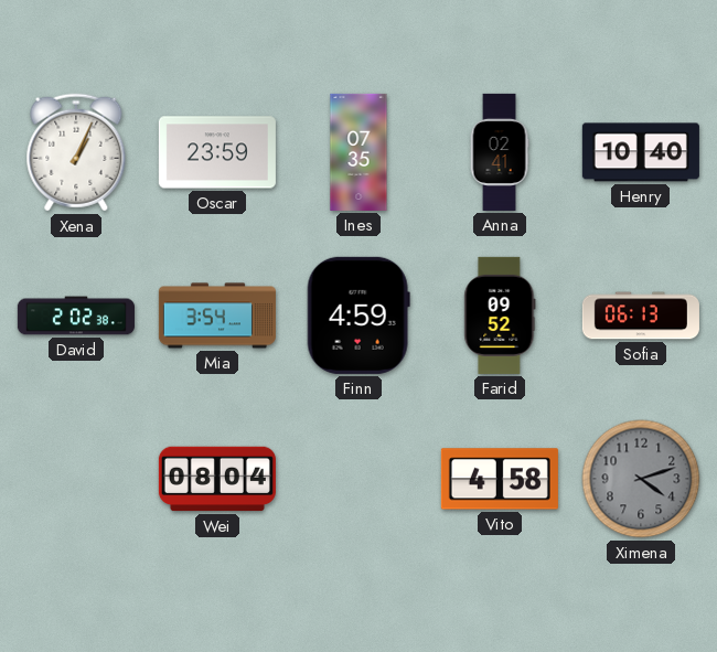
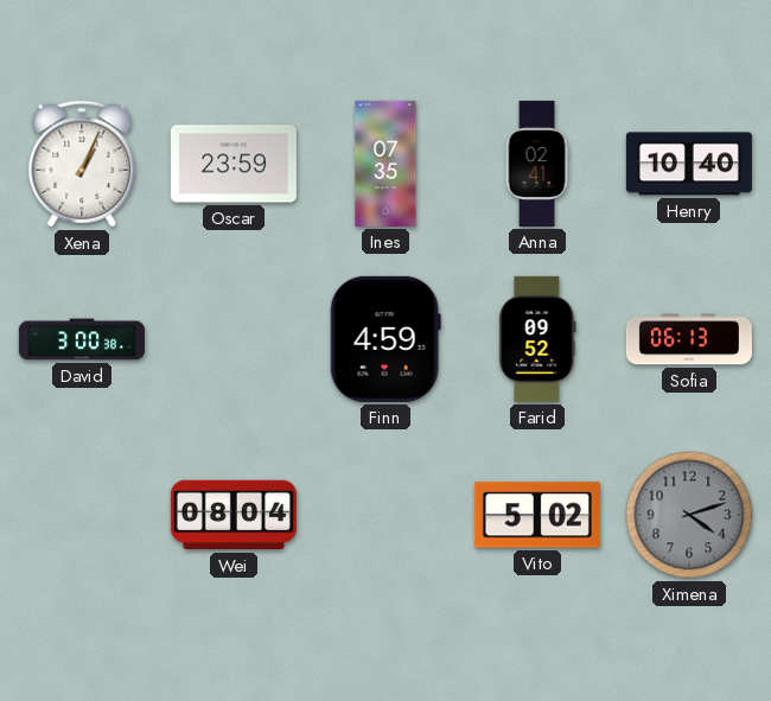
David: 2:02 -> 3:00
Mia: 3:54 -> none
Vito: 4:58 -> 5:02
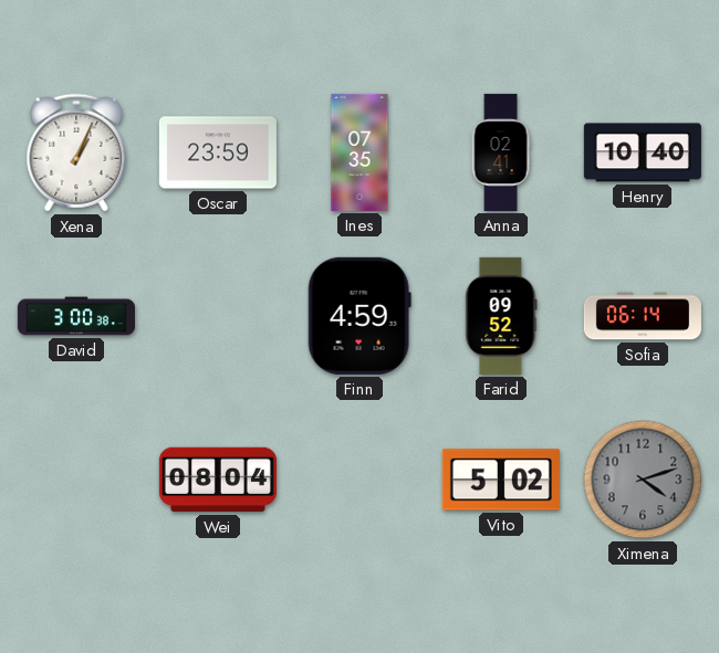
Sofia: 06:13 -> 06:14
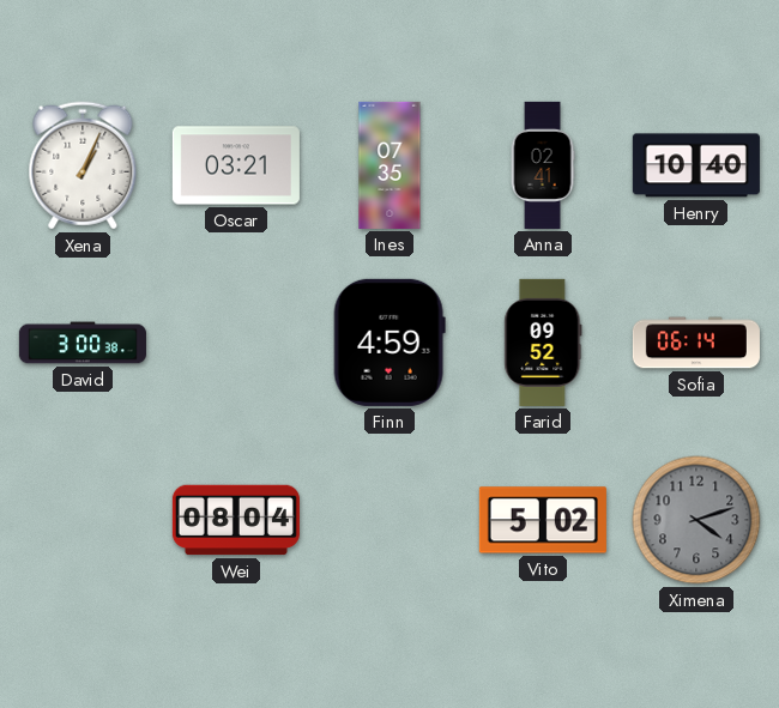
Oscar: 23:59 -> 03:21
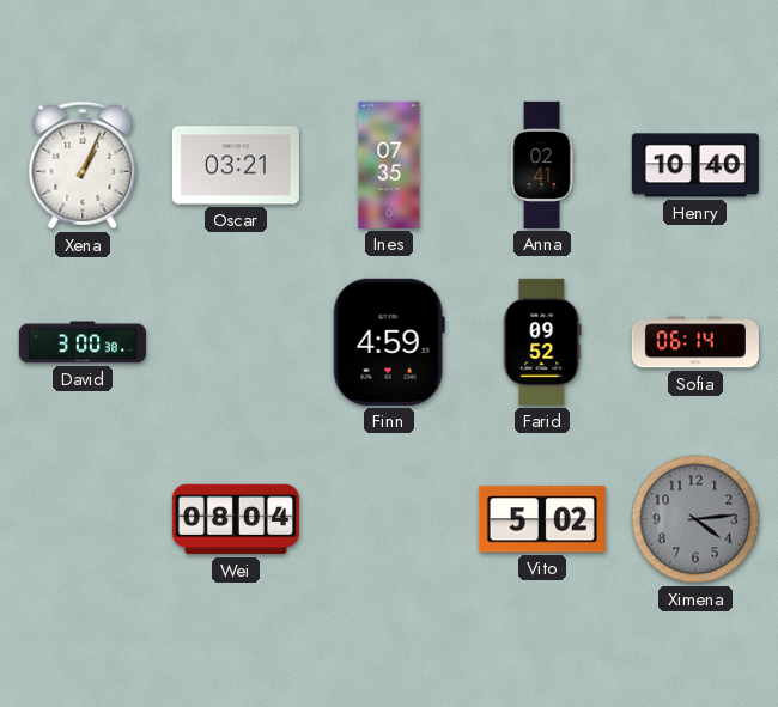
Ximena: 4:12 -> 4:14
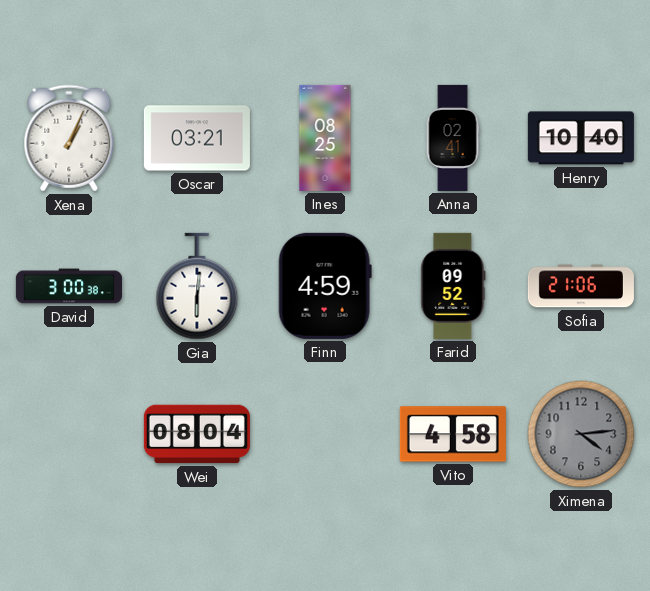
Ines: 07:35 -> 08:25
Gia: none -> 6:01
Sofia: 06:14 -> 21:06
Vito: 5:02 -> 4:58
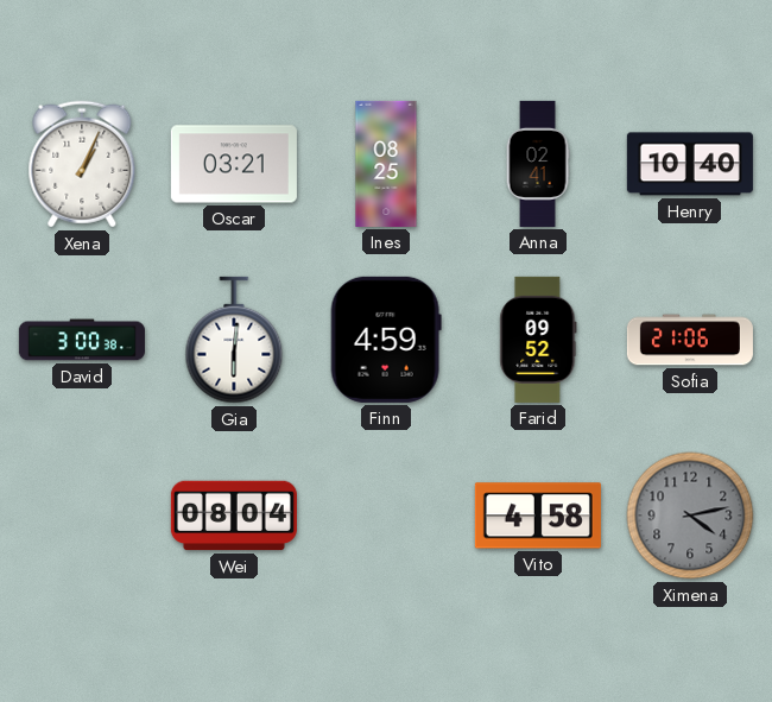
Ximena: 4:14 -> 4:13
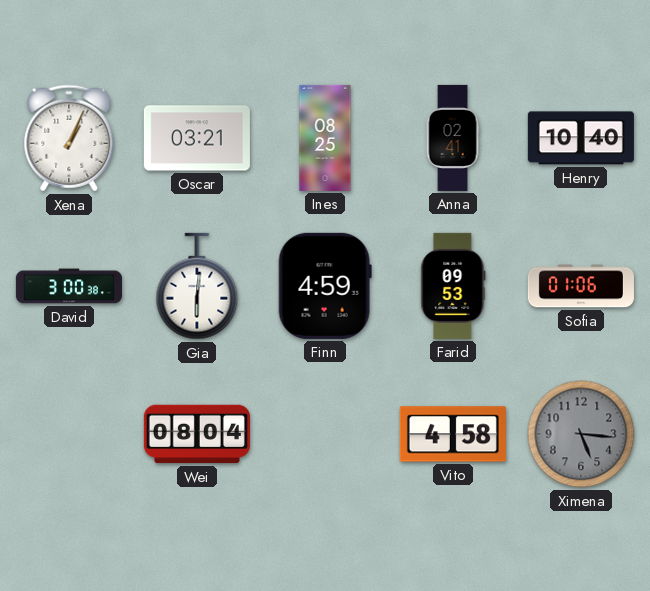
Farid: 09:52 -> 09:53
Sofia: 21:06 -> 01:06
Ximena: 4:13 -> 5:16
